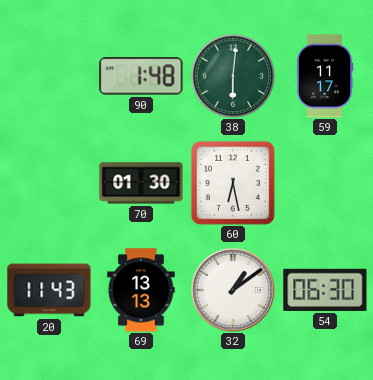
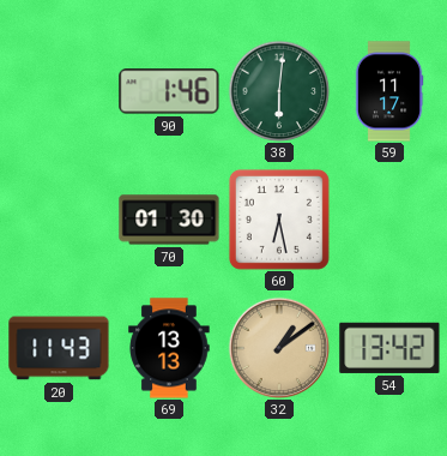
90: 1:48 -> 1:46
32 dial: white -> champagne
54: 06:30 -> 13:42
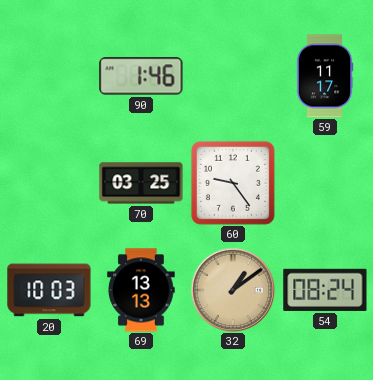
38: 6:01 -> none
70: 01:30 -> 03:25
60: 6:28 -> 9:24
20: 11:43 -> 10:03
54: 13:42 -> 08:24
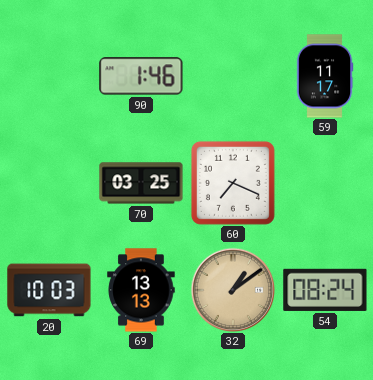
60: 9:24 -> 7:19
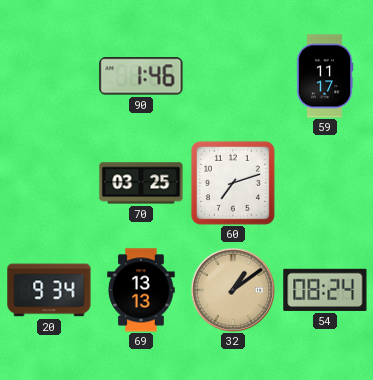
60: 7:19 -> 7:12
20: 10:03 -> 9:34
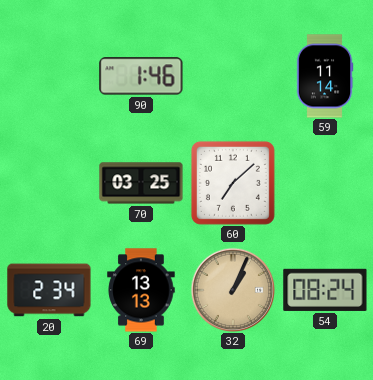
59: 11:17 -> 11:14
60: 7:12 -> 7:08
20: 9:34 -> 2:34
32: 1:09 -> 1:04
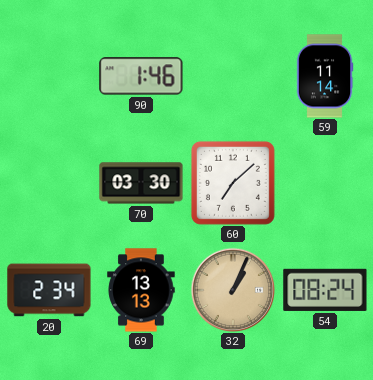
70: 03:25 -> 03:30
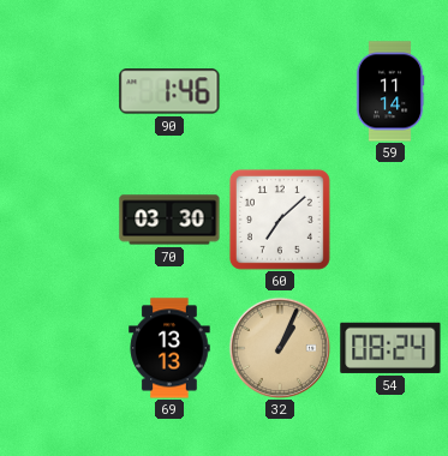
20: 2:34 -> none
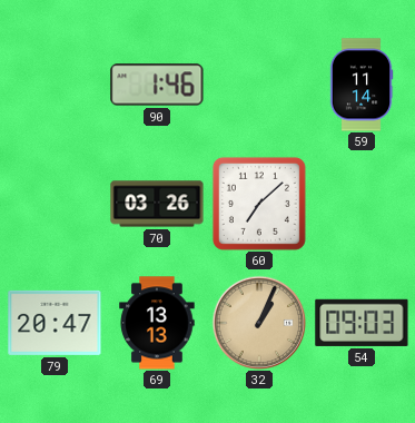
70: 03:30 -> 03:26
79: none -> 20:47
54: 08:24 -> 09:03
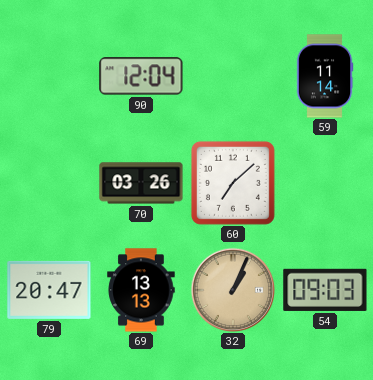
90: 1:46 -> 12:04
